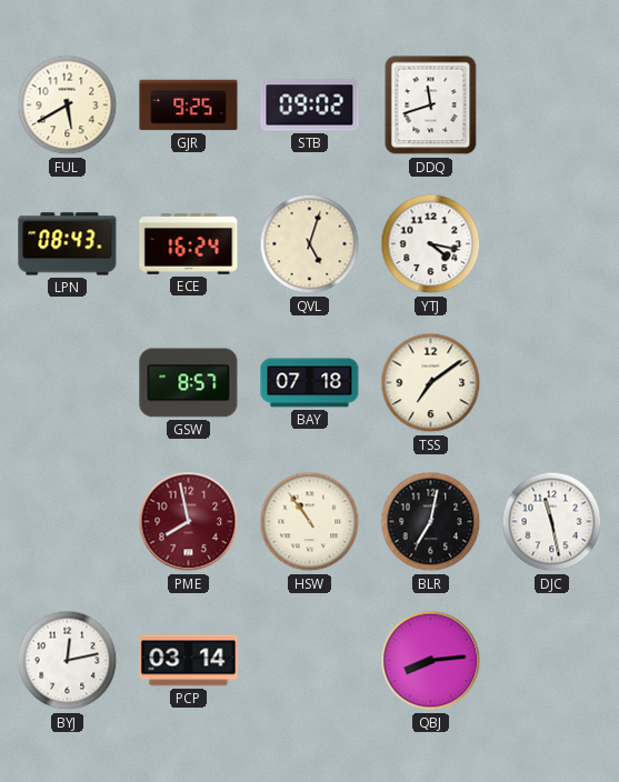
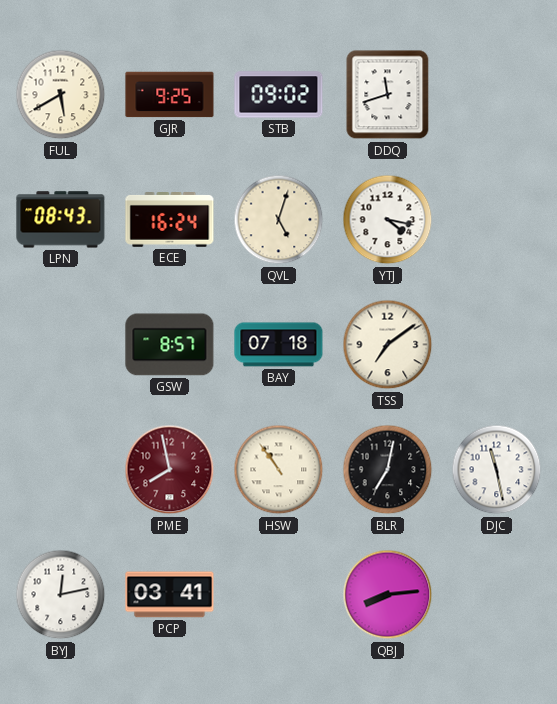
PCP: 03:14 -> 03:41
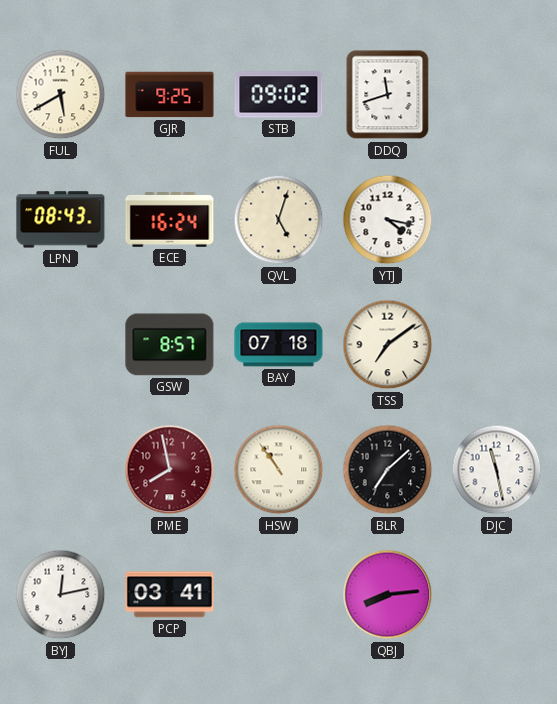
BLR: 7:02 -> 7:08
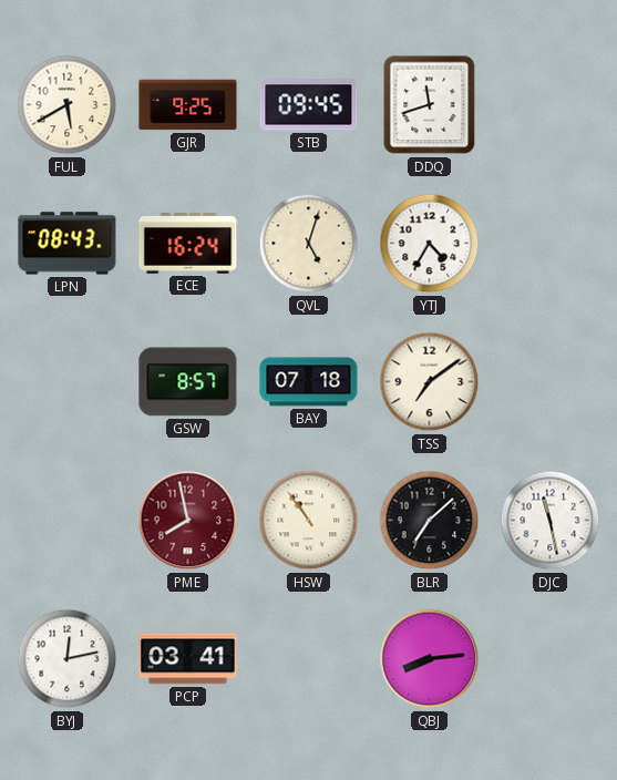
STB: 09:02 -> 09:45
YTJ: 4:17 -> 4:35
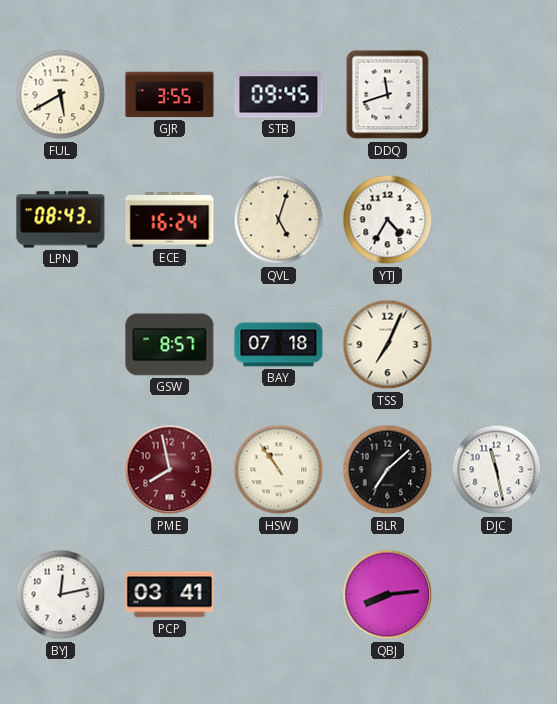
GJR: 9:25 -> 3:55
TSS: 7:09 -> 7:04
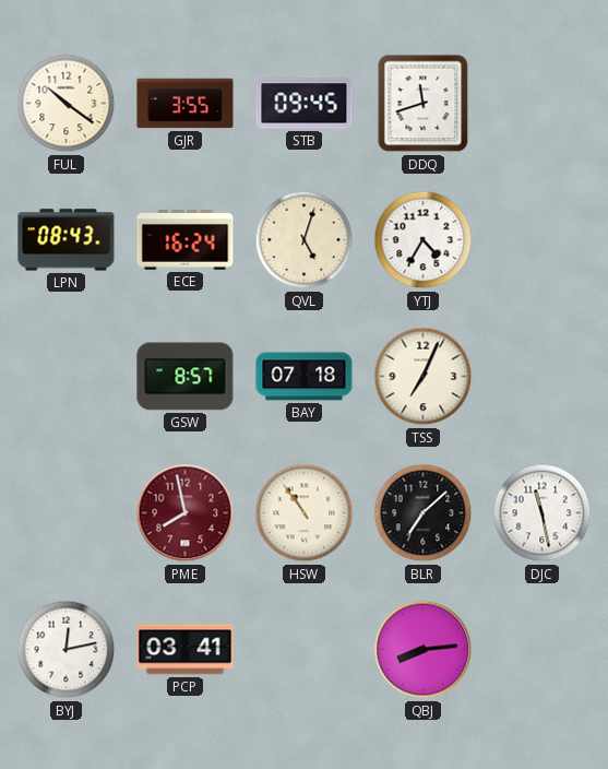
FUL: 5:40 -> 10:21
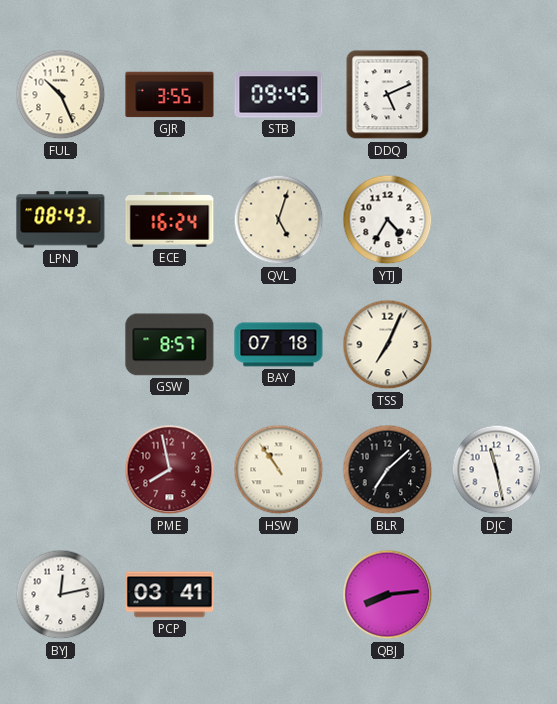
FUL: 10:21 -> 10:26
DDQ: 11:42 -> 5:11
